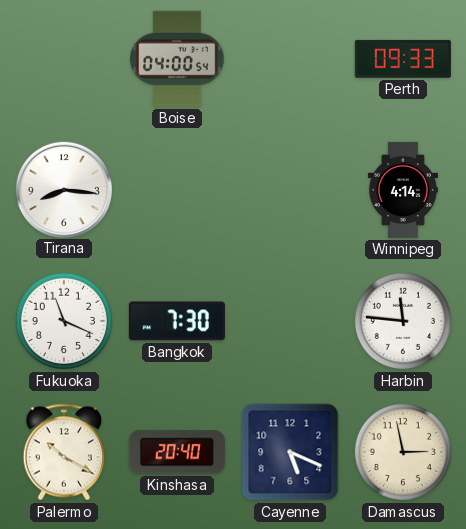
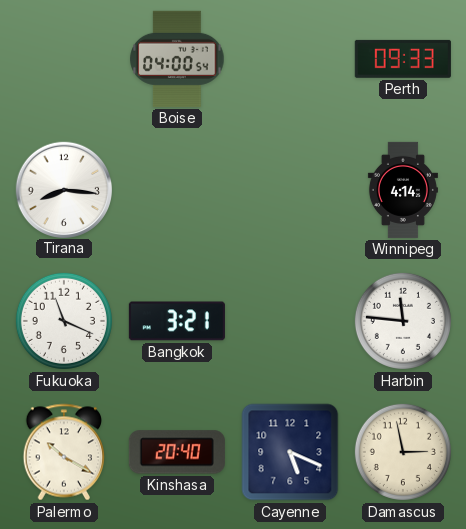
Bangkok: 7:30 -> 3:21
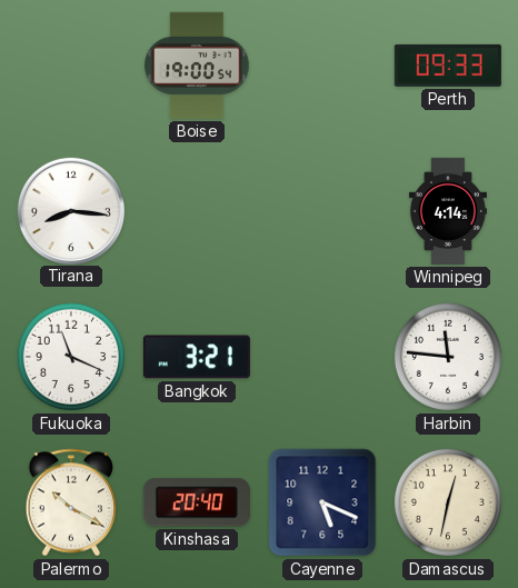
Boise: 04:00 -> 19:00
Damascus: 2:58 -> 12:32
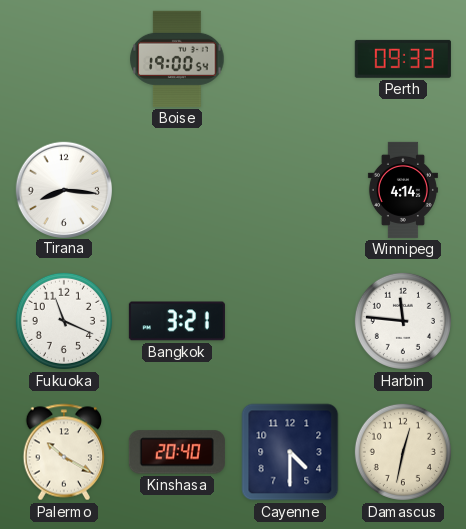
Cayenne: 5:19 -> 4:30
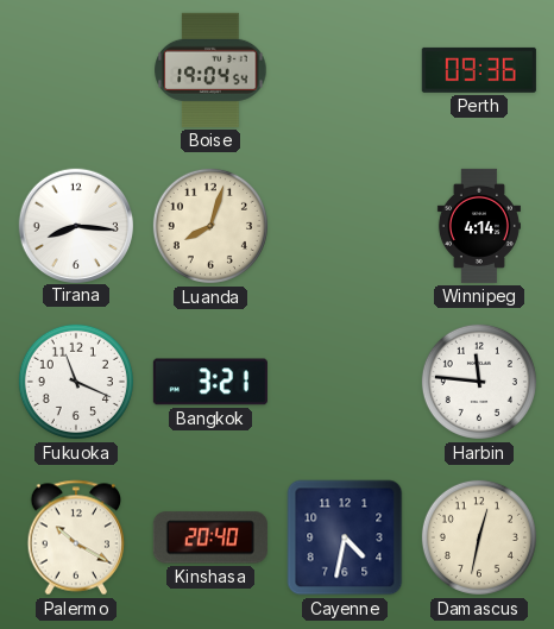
Boise: 19:00 -> 19:04
Perth: 09:33 -> 09:36
Luanda: none -> 8:03
Cayenne: 4:30 -> 4:32
